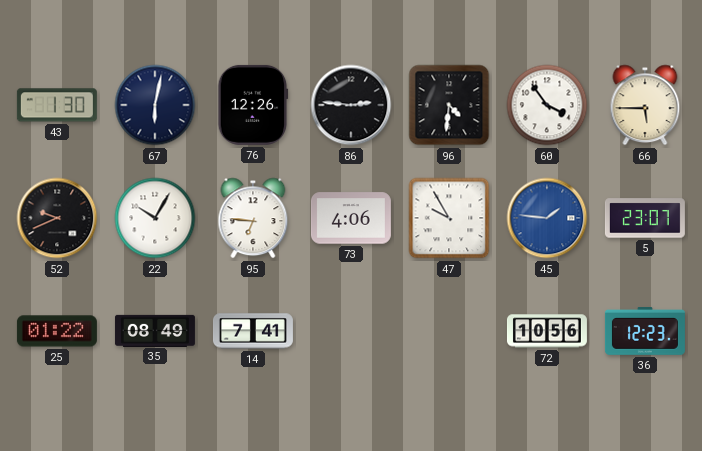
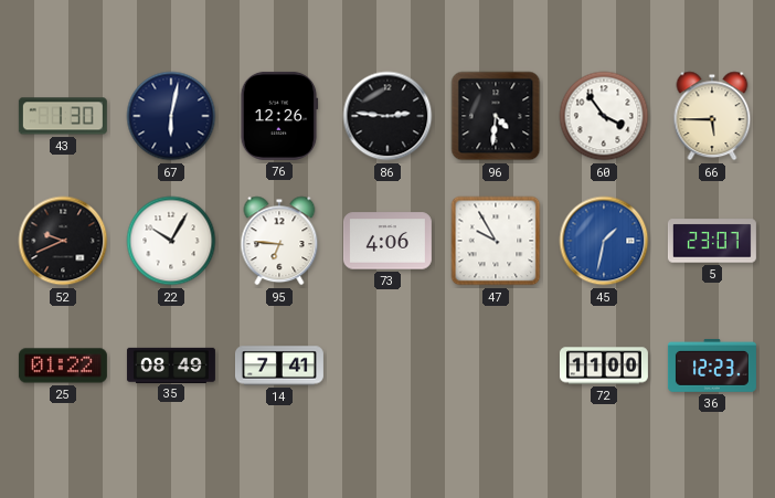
45: 1:46 -> 1:32
72: 10:56 -> 11:00
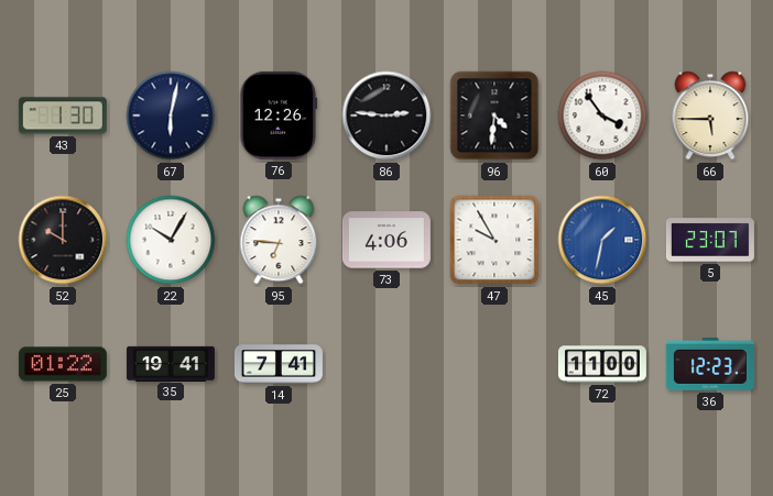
52: 9:41 -> 10:00
35: 08:49 -> 19:41
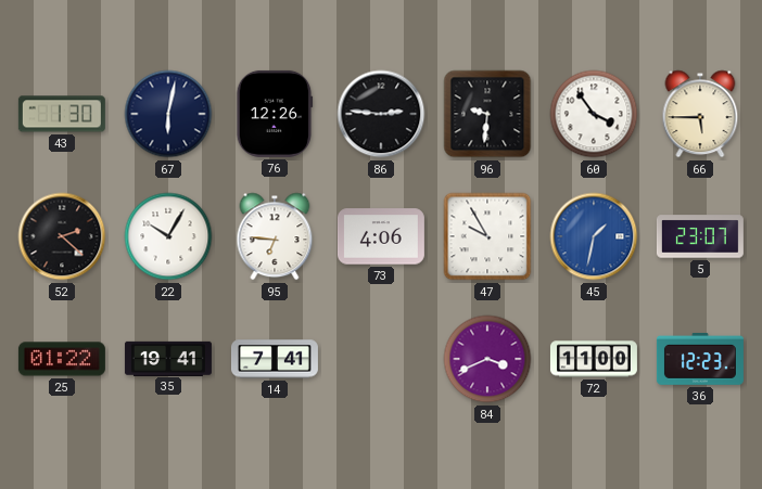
96: 4:31 -> 9:31
52: 10:00 -> 2:22
84: none -> 3:41
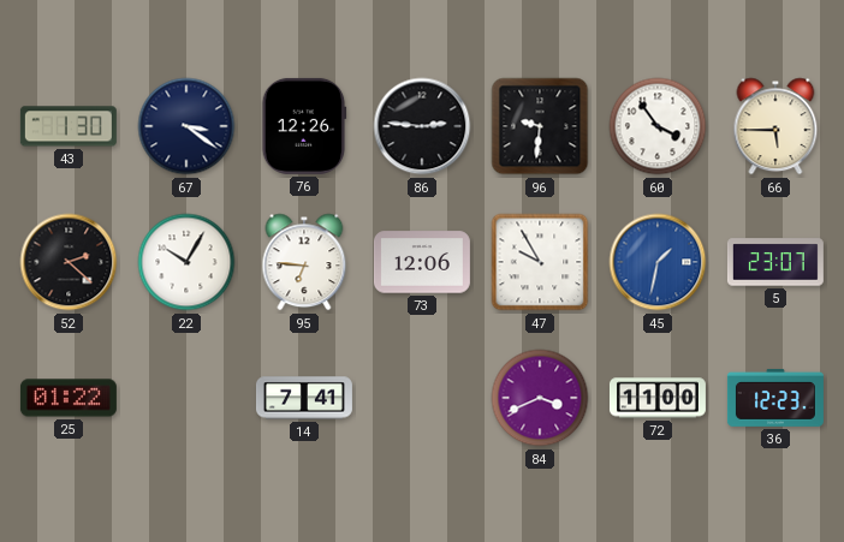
67: 6:02 -> 3:21
73: 4:06 -> 12:06
35: 19:41 -> none
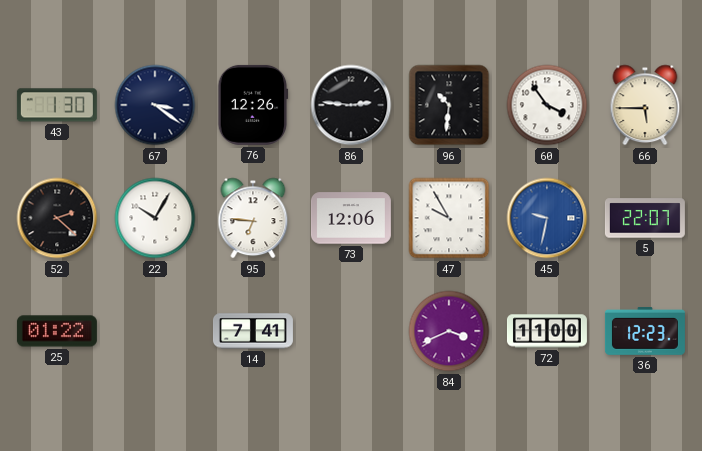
96: 9:31 -> 10:31
45: 1:32 -> 9:32
5: 23:07 -> 22:07
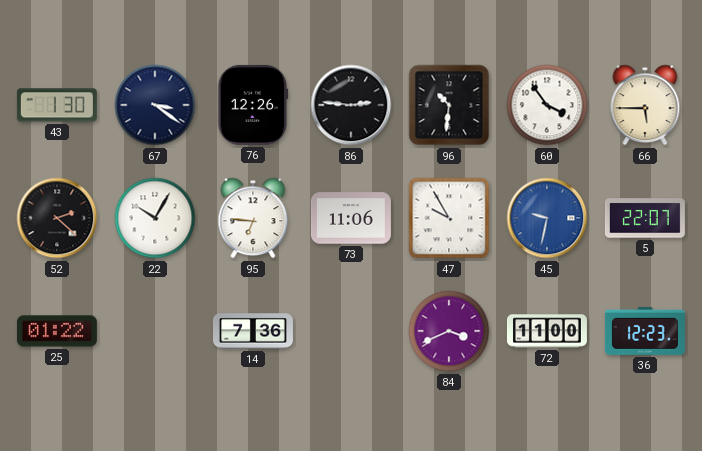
73: 12:06 -> 11:06
14: 7:41 -> 7:36
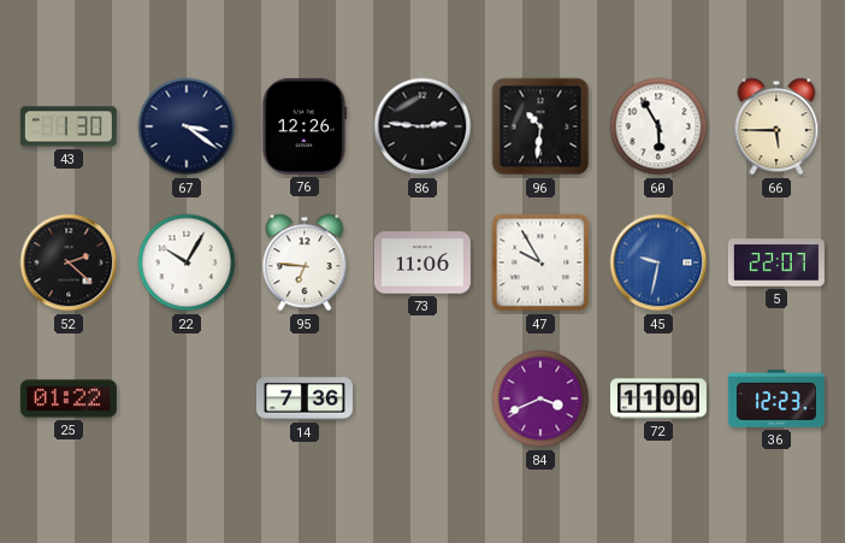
60: 3:54 -> 5:55
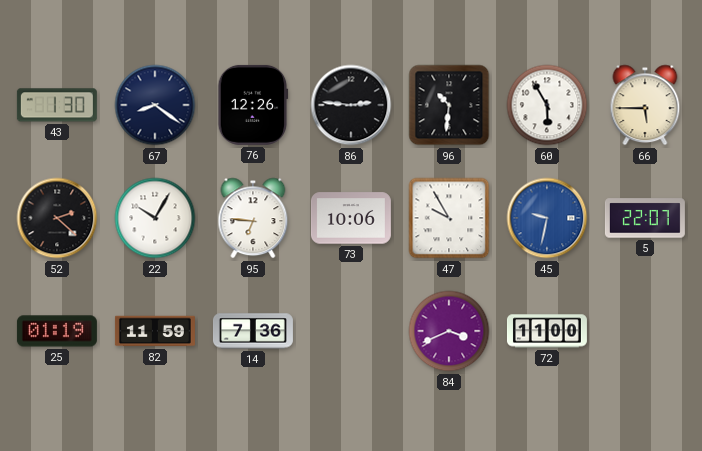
67: 3:21 -> 8:21
73: 11:06 -> 10:06
25: 01:22 -> 01:19
82: none -> 11:59
36: 12:23 -> none
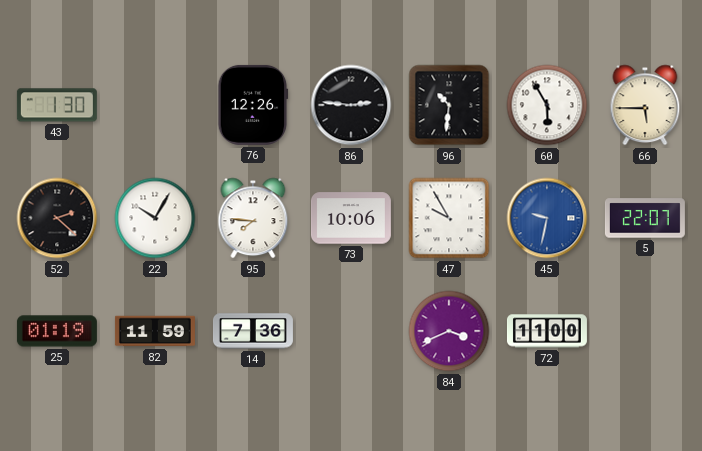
67: 8:21 -> none
95: 6:46 -> 7:46
